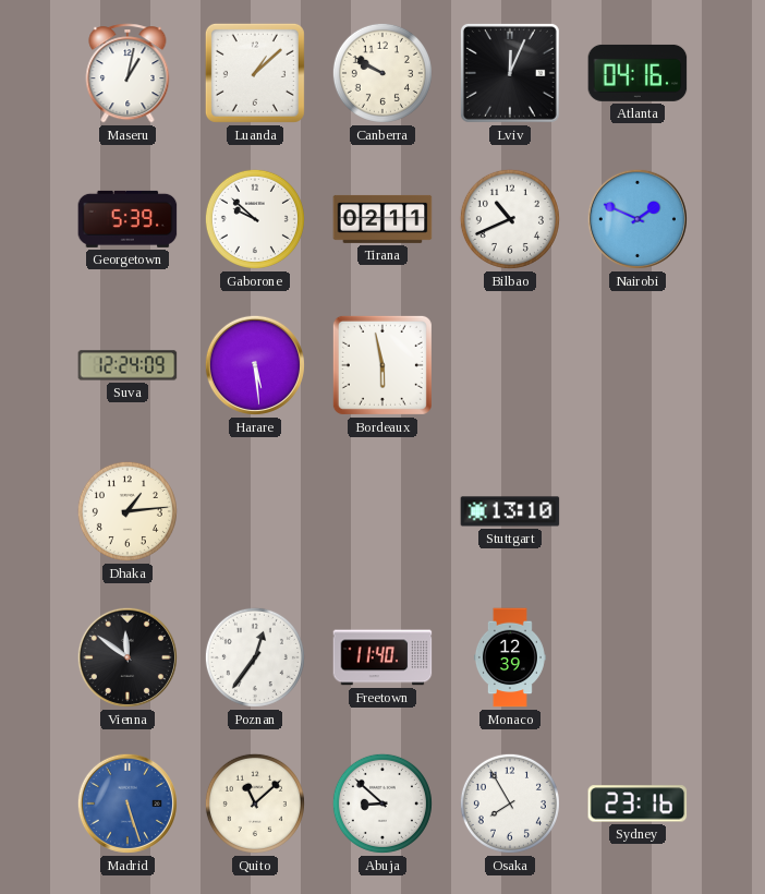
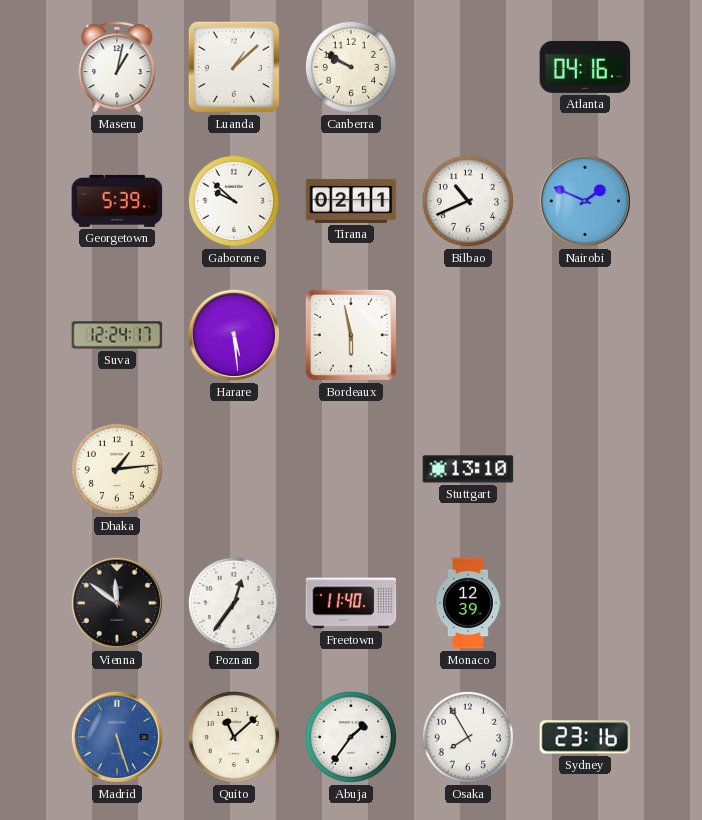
Lviv: 12:04 -> none
Suva: 12:24:09 -> 12:24:17
Abuja: 8:52 -> 1:36
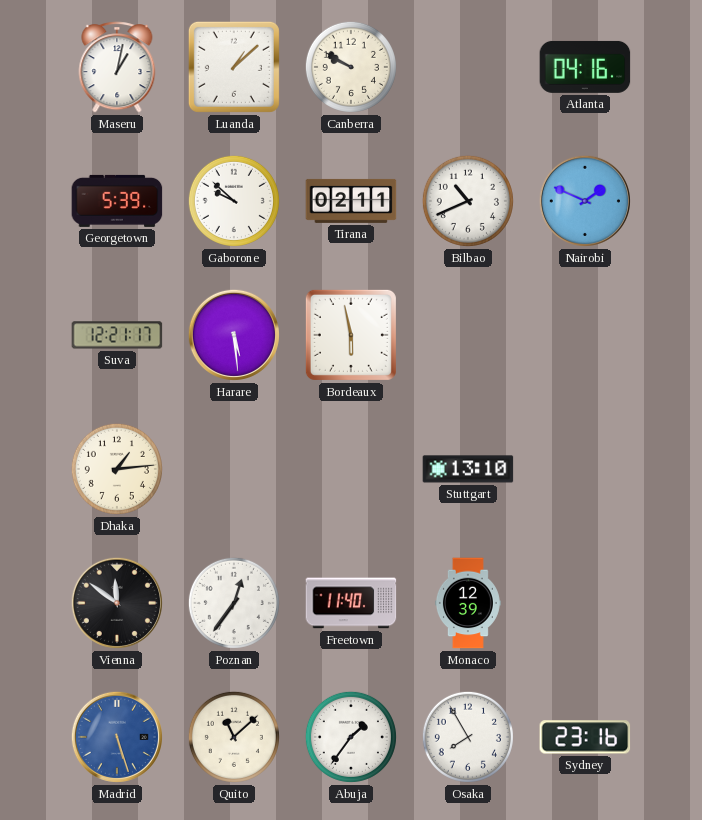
Suva: 12:24 -> 12:21
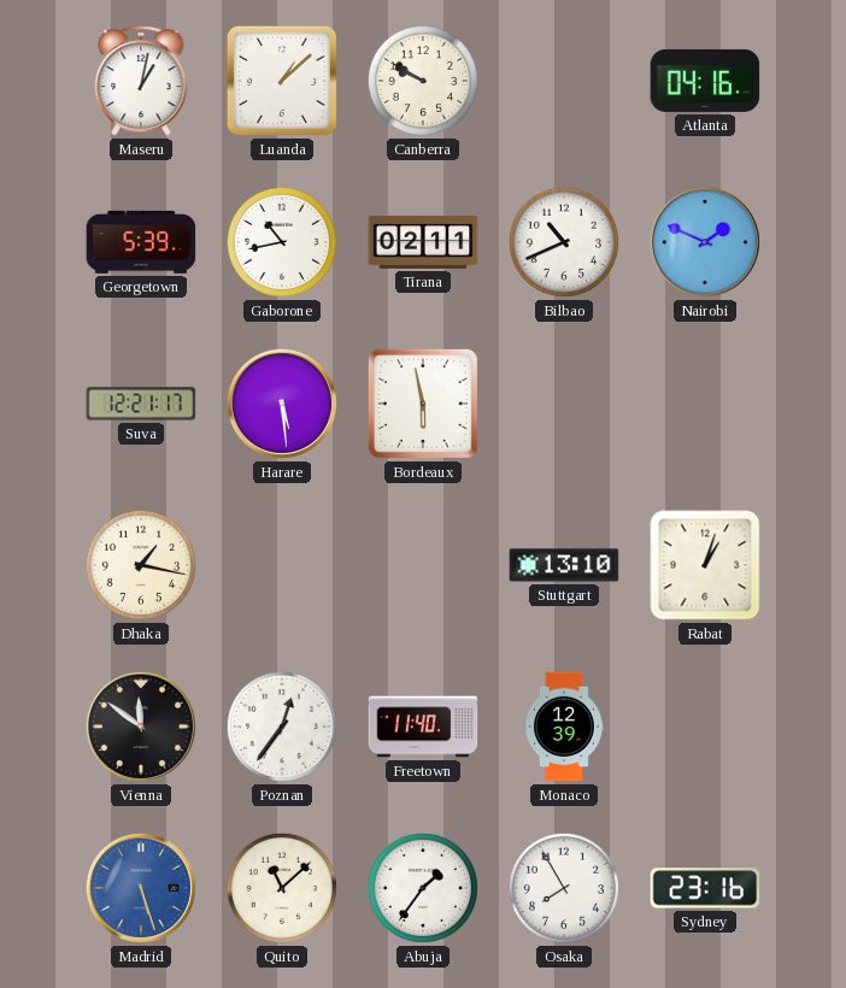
Gaborone: 9:52 -> 10:43
Dhaka: 1:14 -> 1:17
Rabat: none -> 1:03
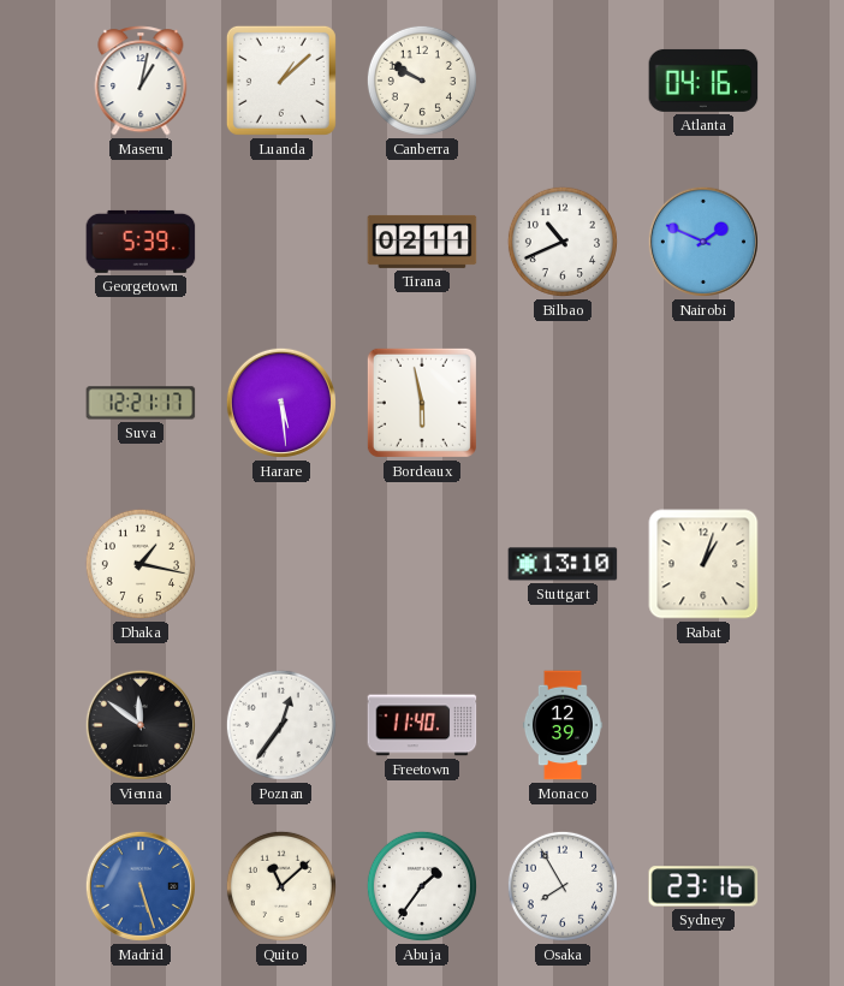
Gaborone: 10:43 -> none
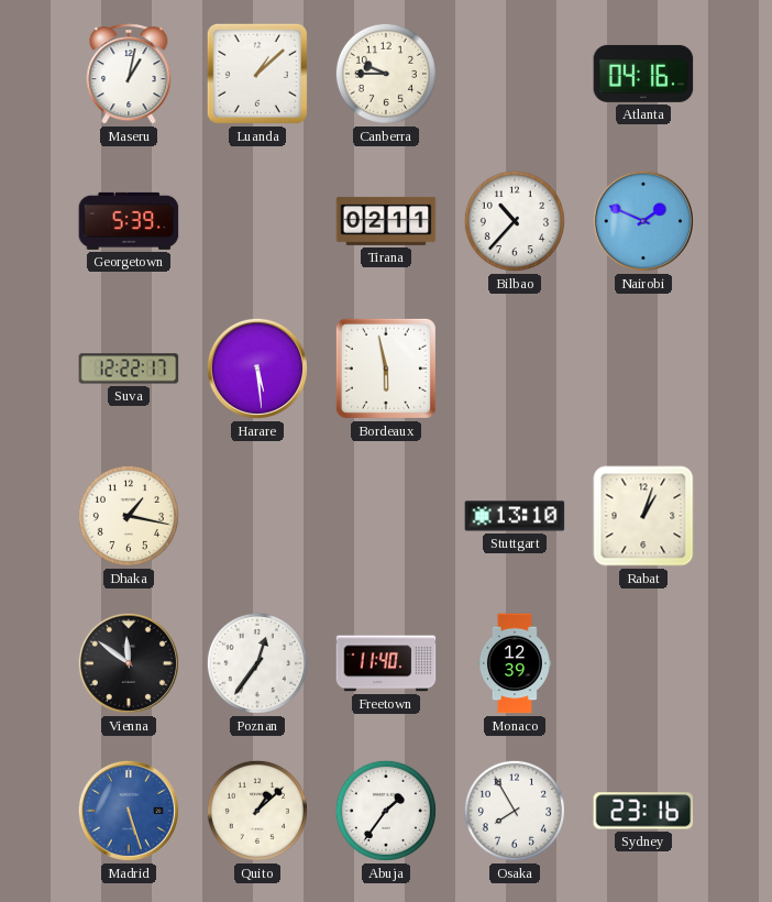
Canberra: 9:50 -> 9:45
Bilbao: 10:41 -> 10:37
Suva: 12:21 -> 12:22
Quito: 11:08 -> 1:08
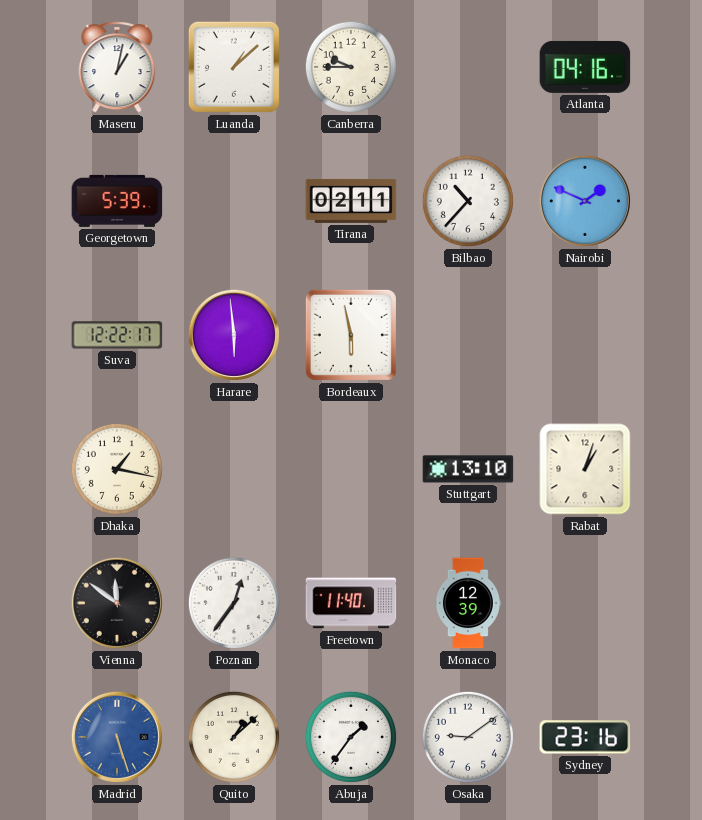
Harare: 5:29 -> 5:59
Osaka: 7:55 -> 9:09
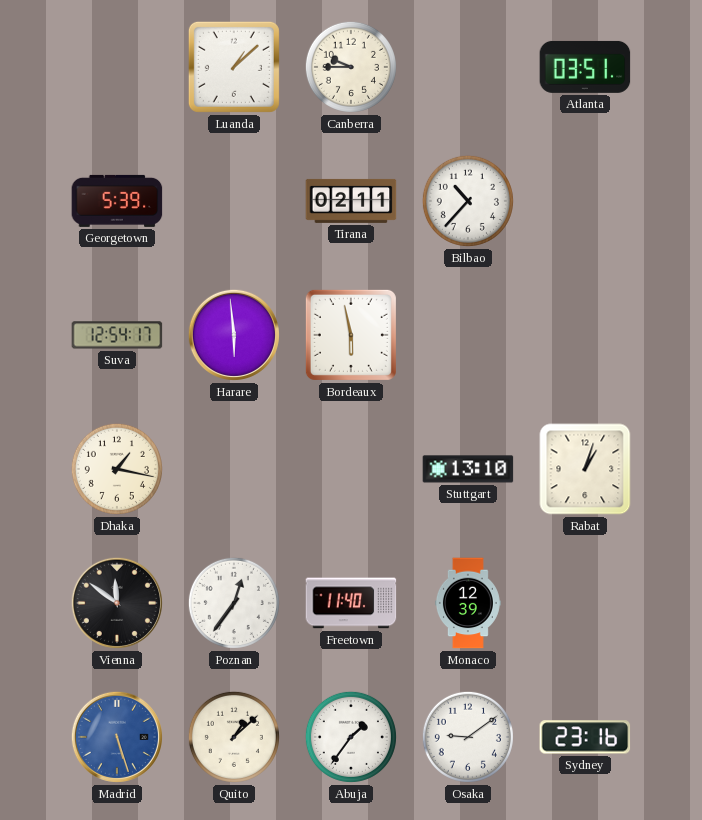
Maseru: 1:02 -> none
Atlanta: 04:16 -> 03:51
Nairobi: 1:49 -> none
Suva: 12:22 -> 12:54
